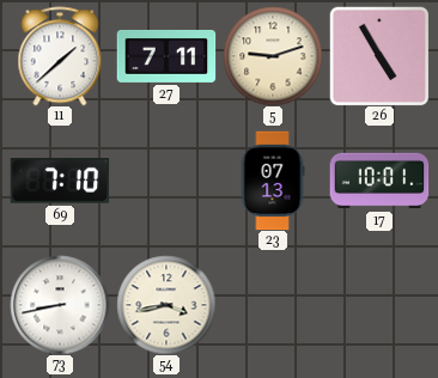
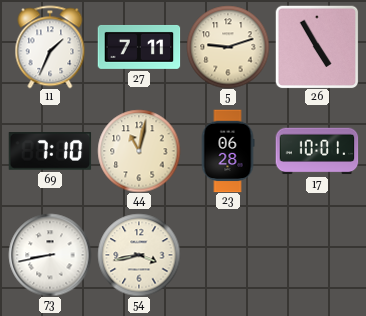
11: 1:38 -> 1:34
44: none -> 11:02
23: 07:13 -> 06:28
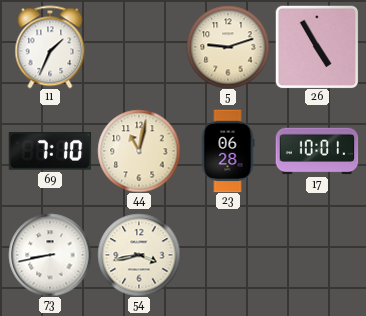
27: 7:11 -> none
